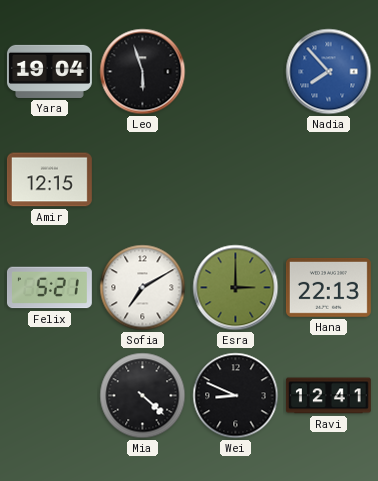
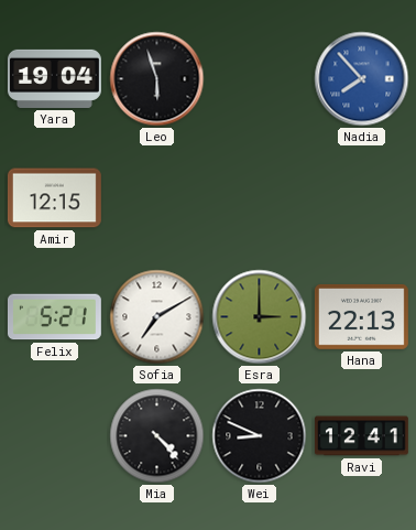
Mia: 4:22 -> 4:23
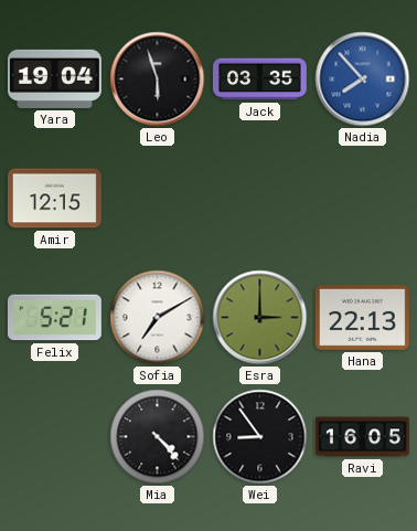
Jack: none -> 03:35
Wei: 8:49 -> 8:54
Ravi: 12:41 -> 16:05
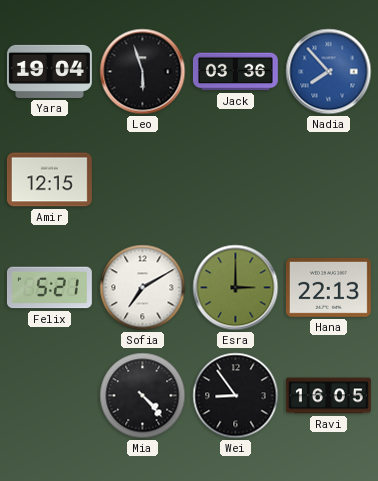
Jack: 03:35 -> 03:36
